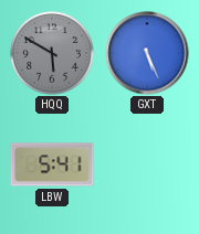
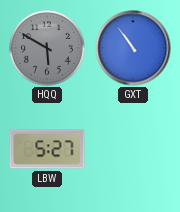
GXT: 5:26 -> 10:54
LBW: 5:41 -> 5:27
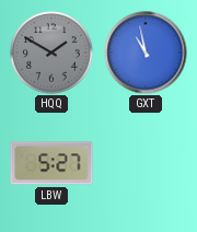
HQQ: 5:50 -> 1:50
GXT: 10:54 -> 10:58
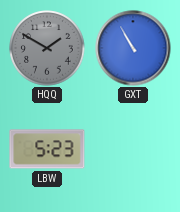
GXT: 10:58 -> 10:55
LBW: 5:27 -> 5:23
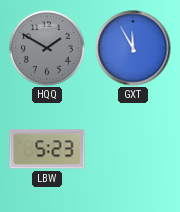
GXT: 10:55 -> 11:55
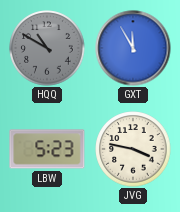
HQQ: 1:50 -> 10:50
JVG: none -> 3:47
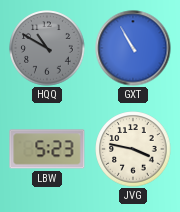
GXT: 11:55 -> 10:55
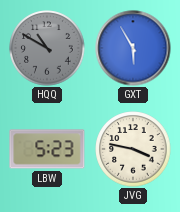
GXT: 10:55 -> 5:55
